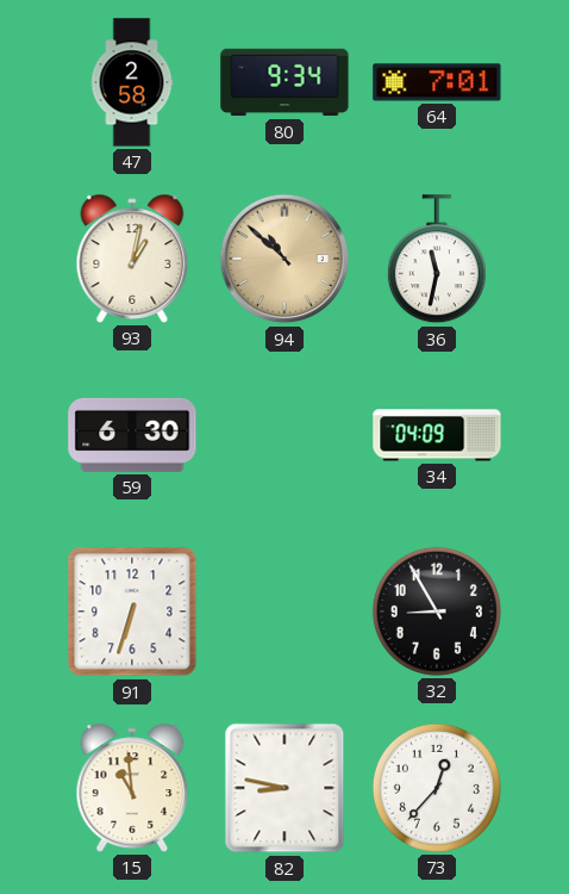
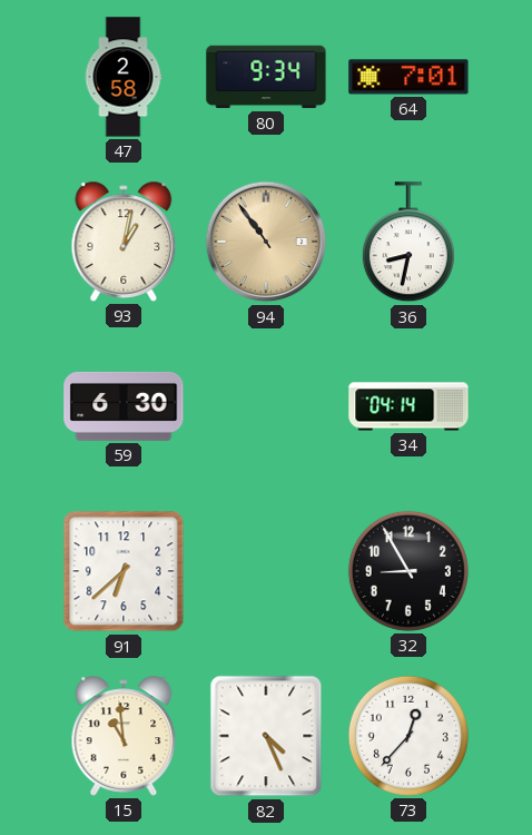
94: 10:52 -> 10:54
36: 11:32 -> 8:32
34: 04:09 -> 04:14
91: 6:33 -> 6:38
82: 8:47 -> 4:26
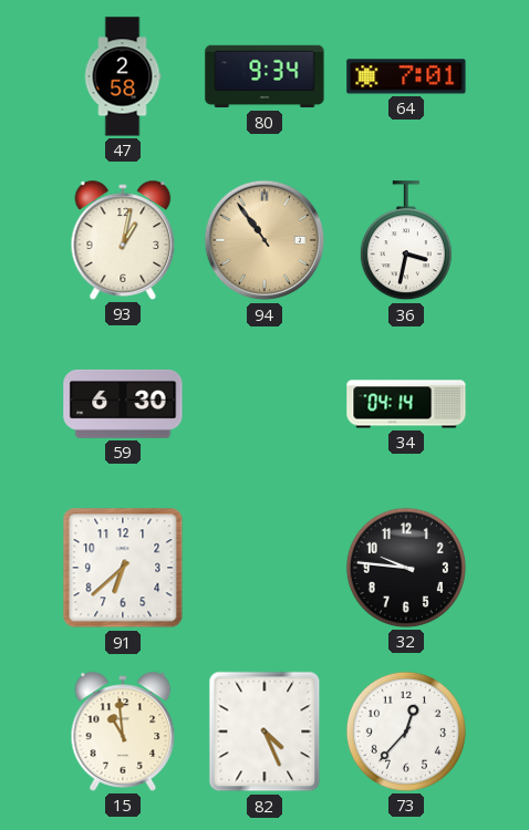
36: 8:32 -> 3:32
32: 8:55 -> 9:46
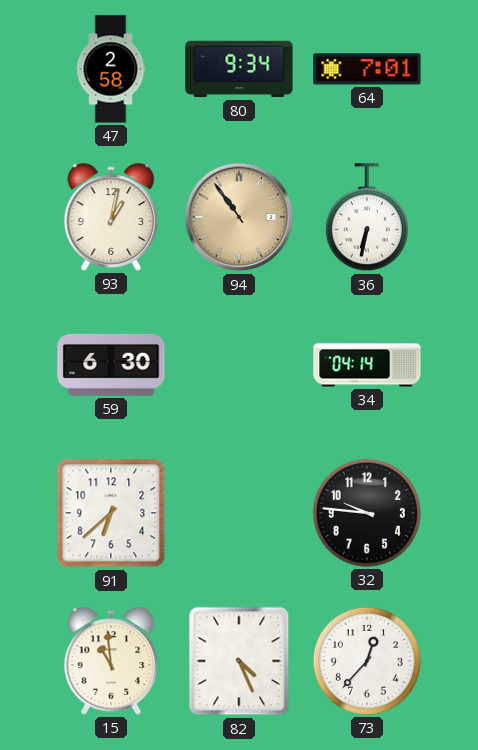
36: 3:32 -> 6:32
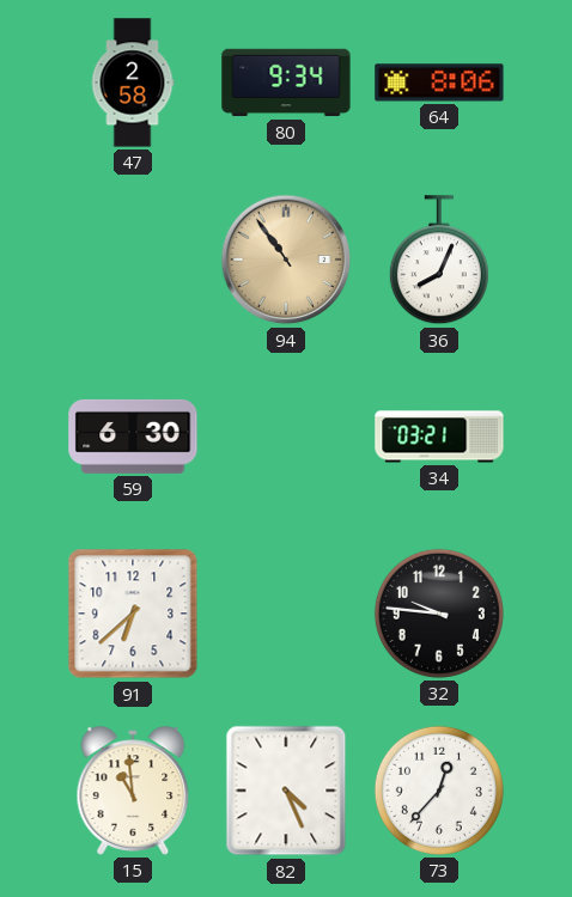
64: 7:01 -> 8:06
93: 1:02 -> none
36: 6:32 -> 8:04
34: 04:14 -> 03:21
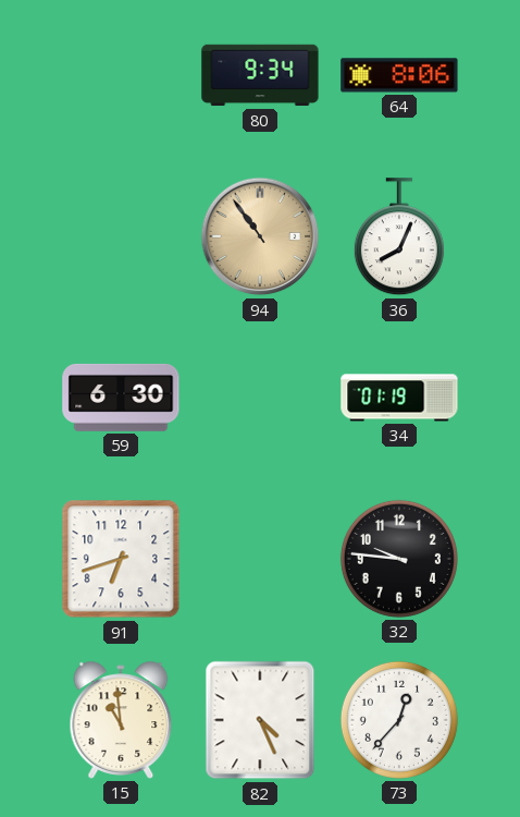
47: 2:58 -> none
34: 03:21 -> 01:19
91: 6:38 -> 6:42
